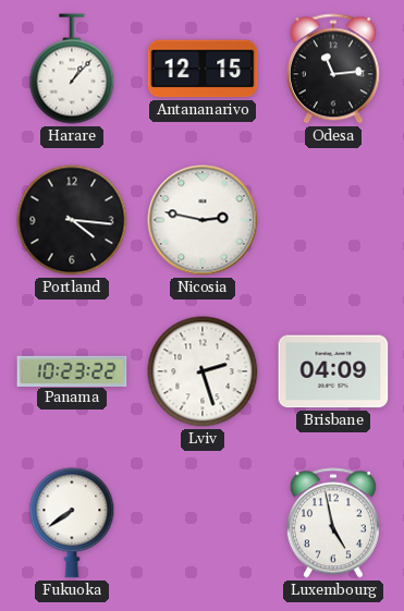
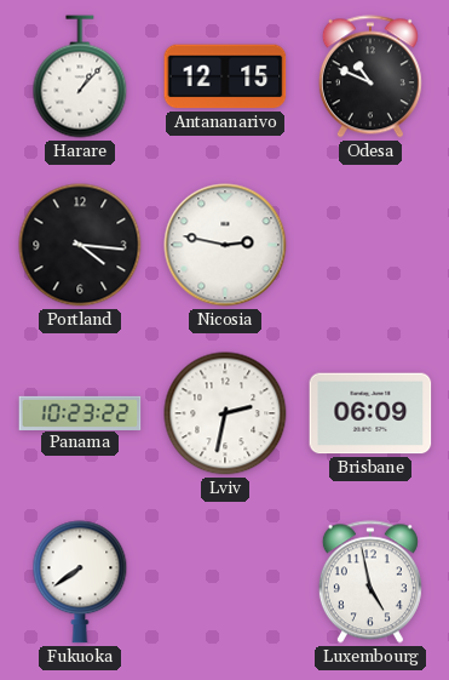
Odesa: 11:14 -> 10:49
Lviv: 2:27 -> 2:32
Brisbane: 04:09 -> 06:09
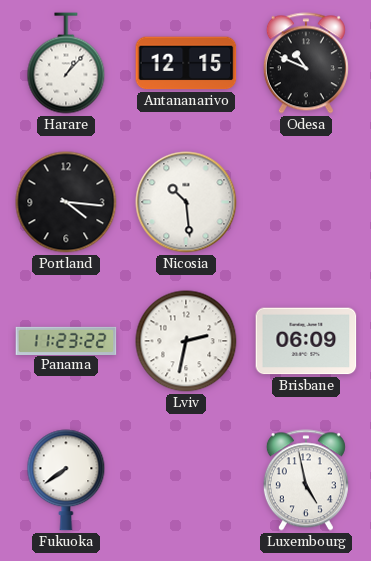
Nicosia: 2:47 -> 10:29
Panama: 10:23 -> 11:23
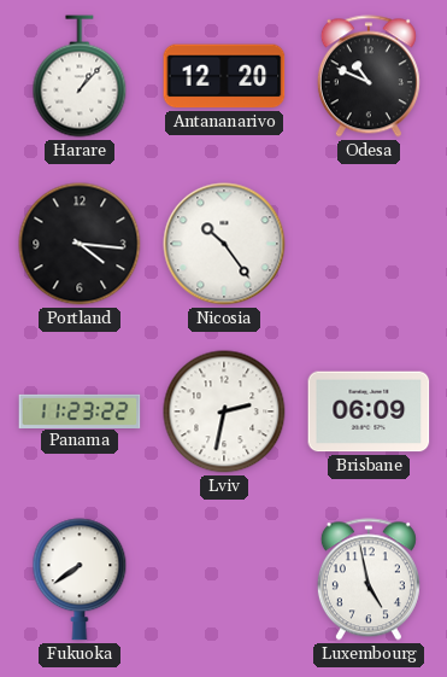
Antananarivo: 12:15 -> 12:20
Nicosia: 10:29 -> 10:24
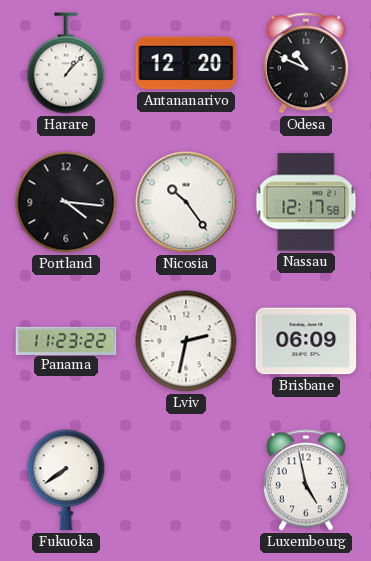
Nassau: none -> 12:17
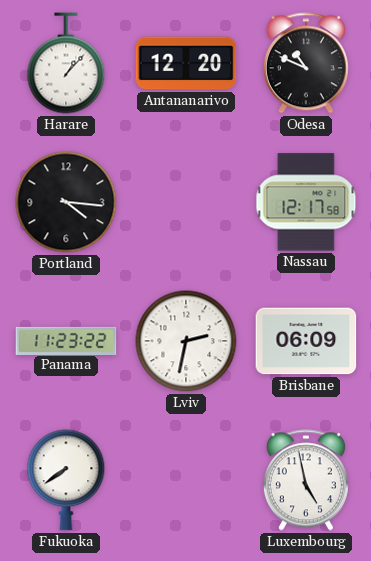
Nicosia: 10:24 -> none
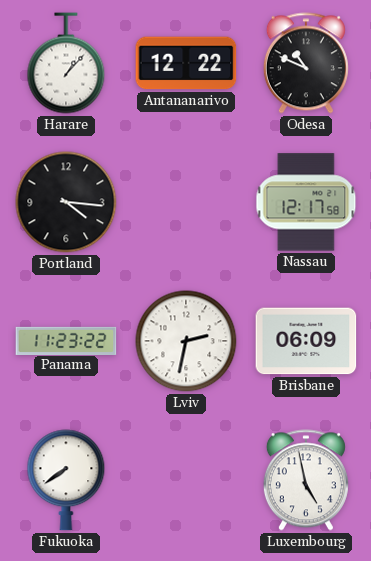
Antananarivo: 12:20 -> 12:22
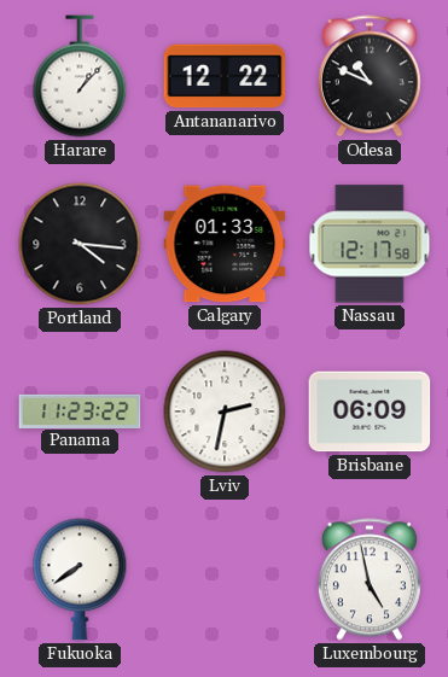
Calgary: none -> 01:33
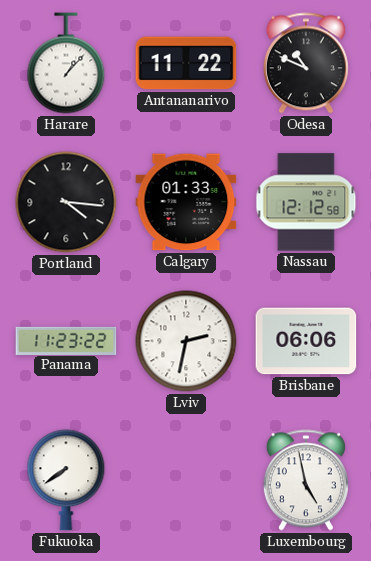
Antananarivo: 12:22 -> 11:22
Nassau: 12:17 -> 12:12
Brisbane: 06:09 -> 06:06
